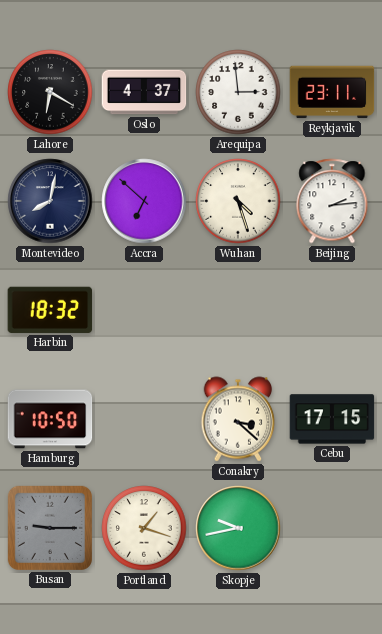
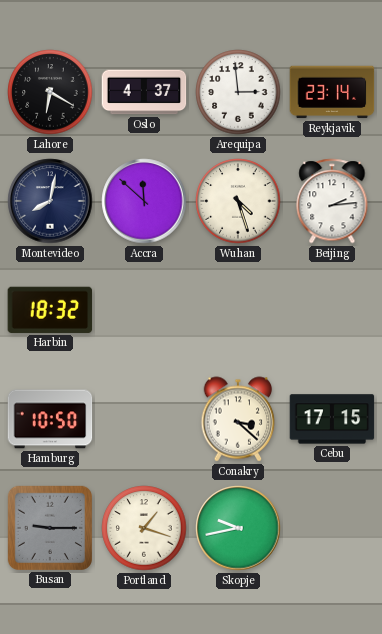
Reykjavik: 23:11 -> 23:14
Accra: 6:52 -> 11:52
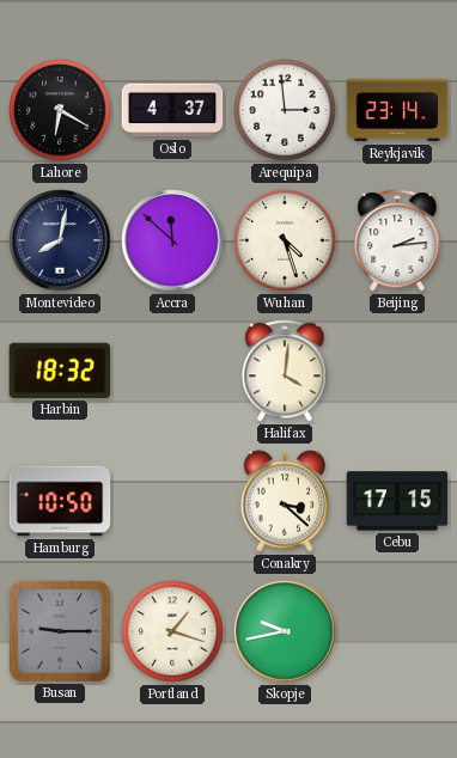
Halifax: none -> 4:01
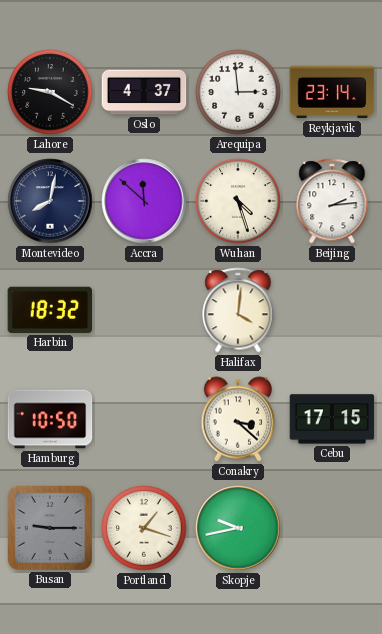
Lahore: 6:20 -> 9:20
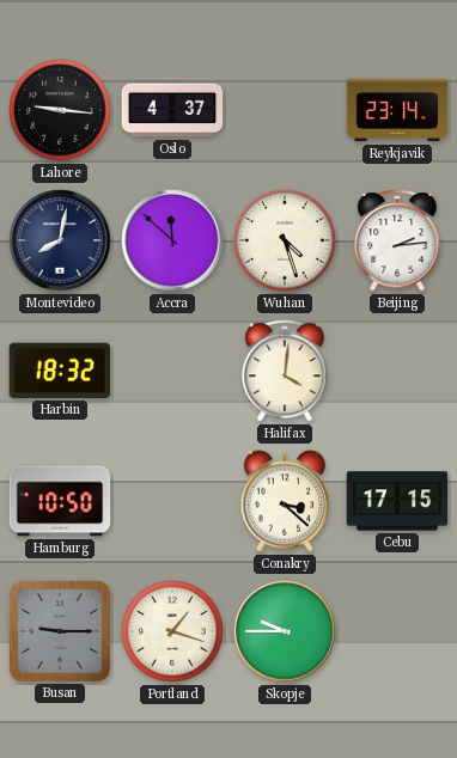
Lahore: 9:20 -> 9:16
Arequipa: 2:59 -> none
Skopje: 9:43 -> 9:45
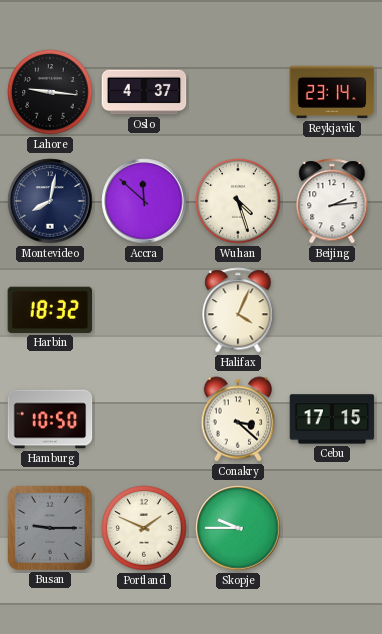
Halifax: 4:01 -> 4:04
Portland: 1:18 -> 1:49
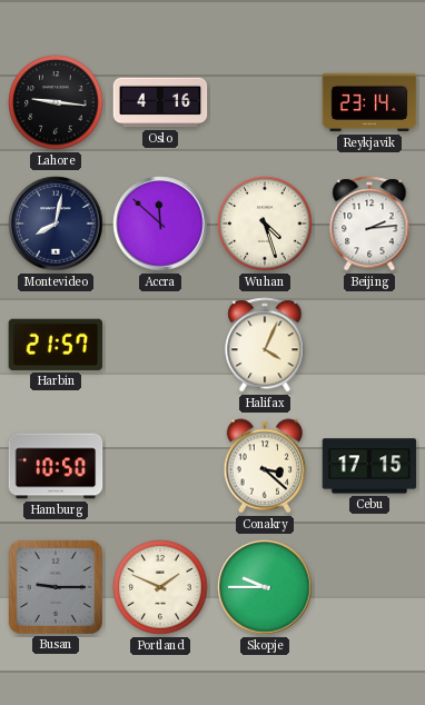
Oslo: 4:37 -> 4:16
Harbin: 18:32 -> 21:57
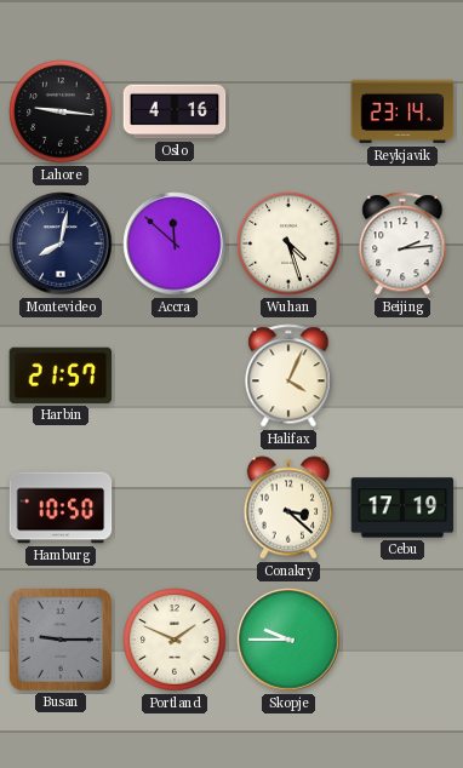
Cebu: 17:15 -> 17:19
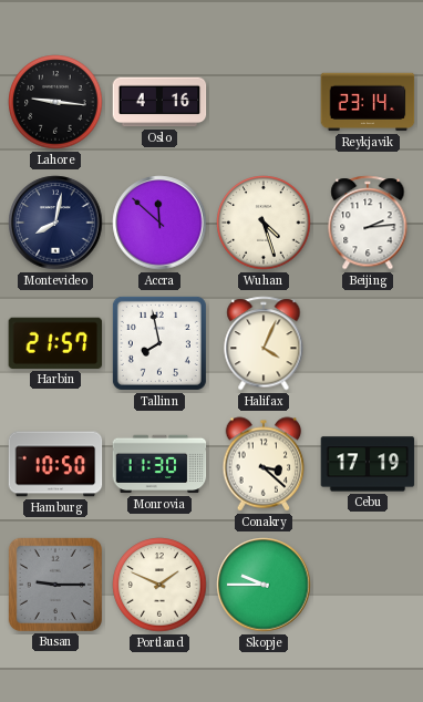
Tallinn: none -> 7:58
Monrovia: none -> 11:30
